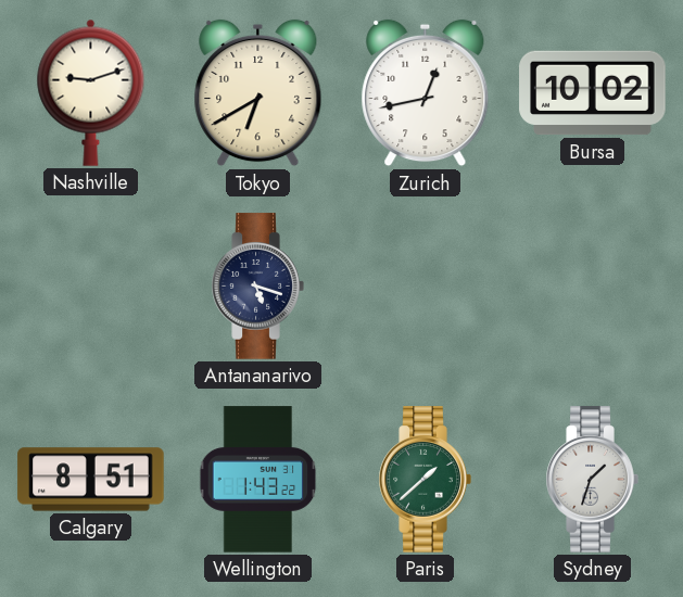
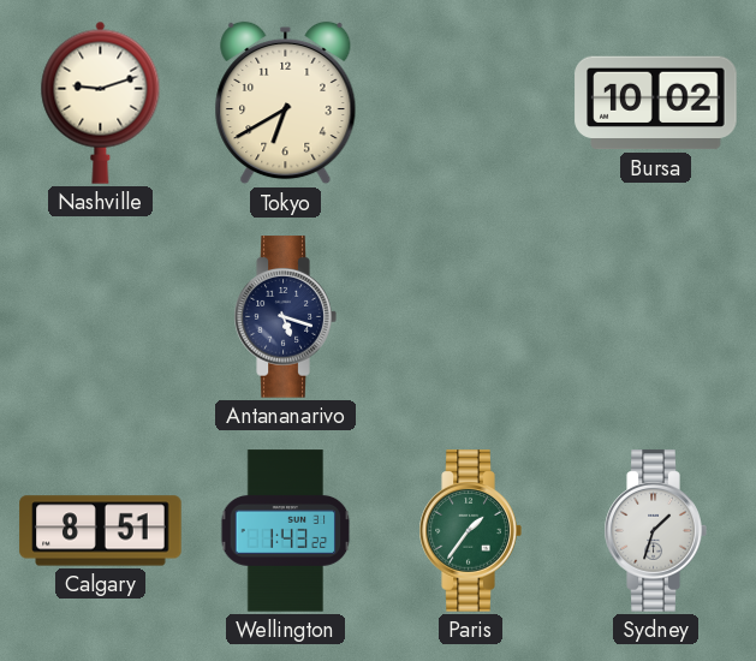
Zurich: 12:43 -> none
Paris: 1:38 -> 1:36
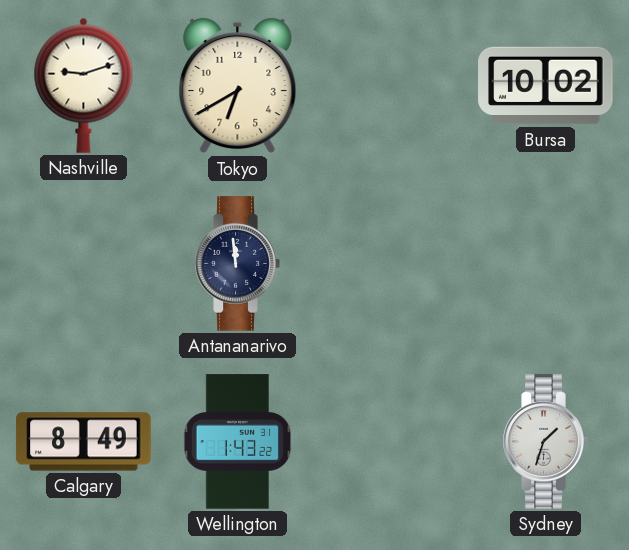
Antananarivo: 5:18 -> 11:59
Calgary: 8:51 -> 8:49
Paris: 1:36 -> none
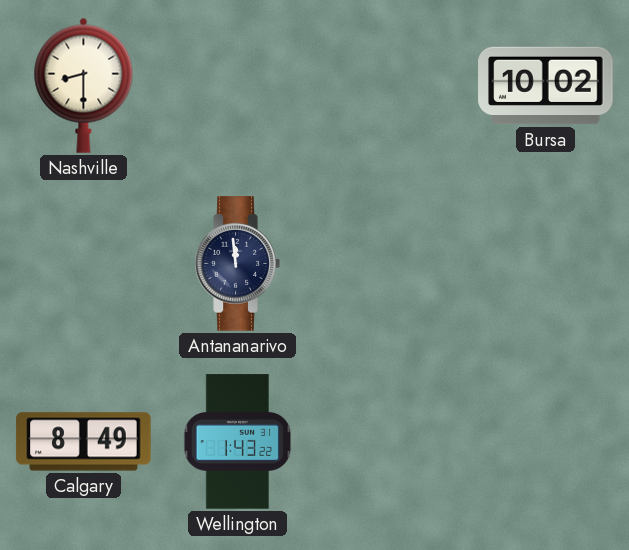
Nashville: 9:12 -> 8:30
Tokyo: 6:40 -> none
Sydney: 1:33 -> none
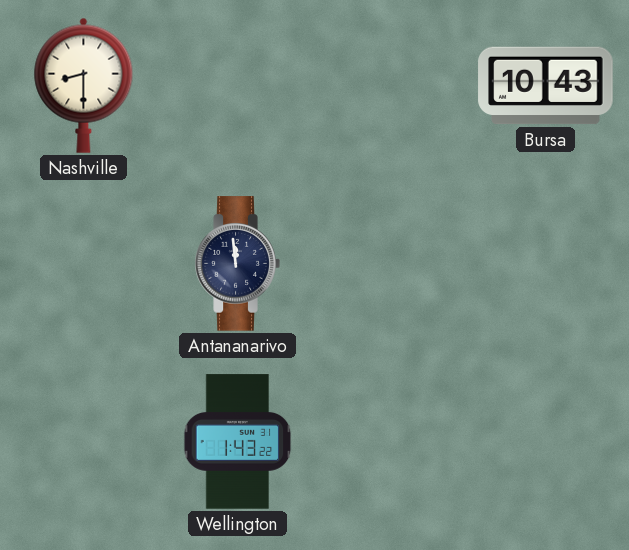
Bursa: 10:02 -> 10:43
Calgary: 8:49 -> none
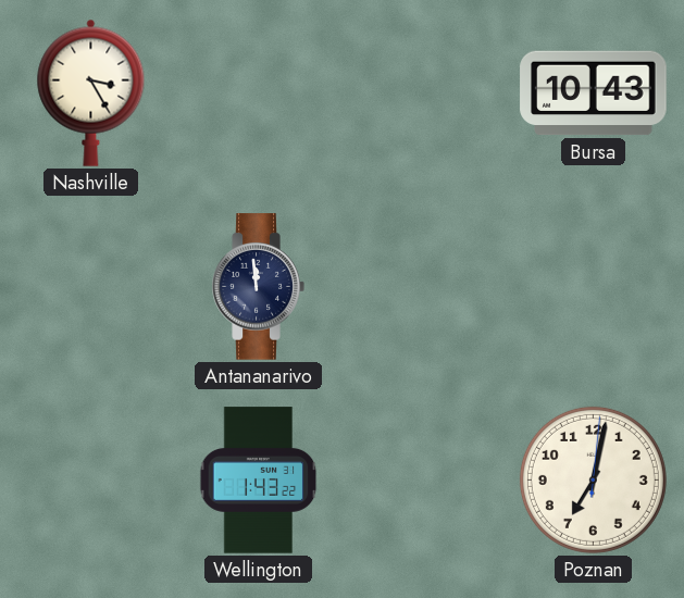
Nashville: 8:30 -> 3:25
Poznan: none -> 7:02
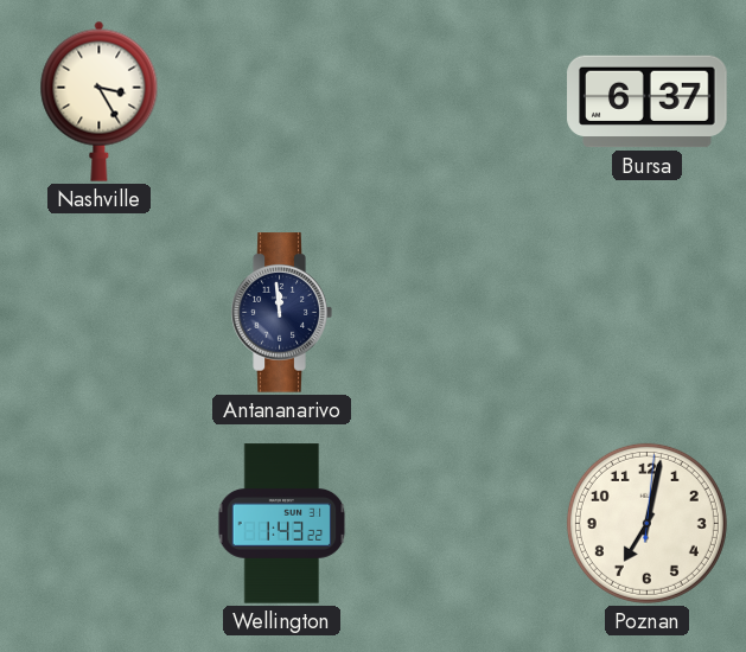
Bursa: 10:43 -> 6:37
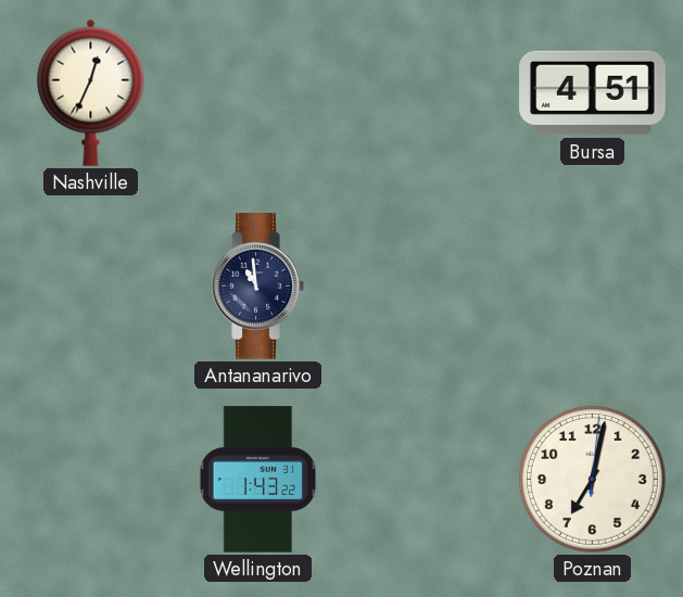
Nashville: 3:25 -> 12:34
Bursa: 6:37 -> 4:51
Antananarivo: 11:59 -> 10:59
